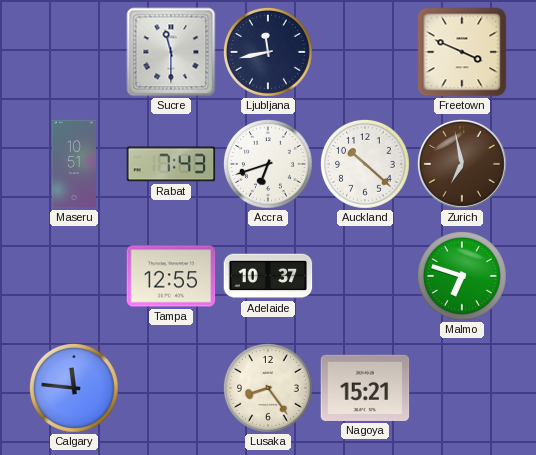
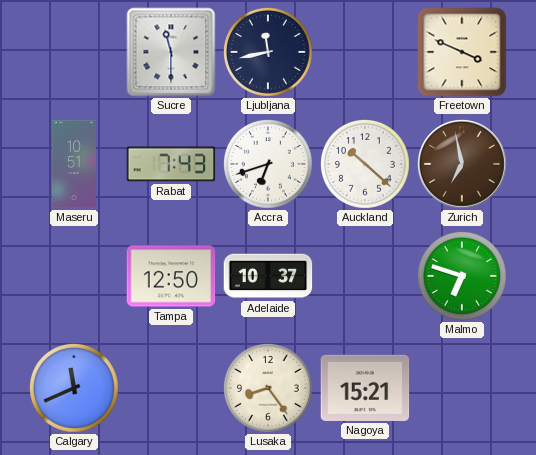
Tampa: 12:55 -> 12:50
Calgary: 11:46 -> 11:41
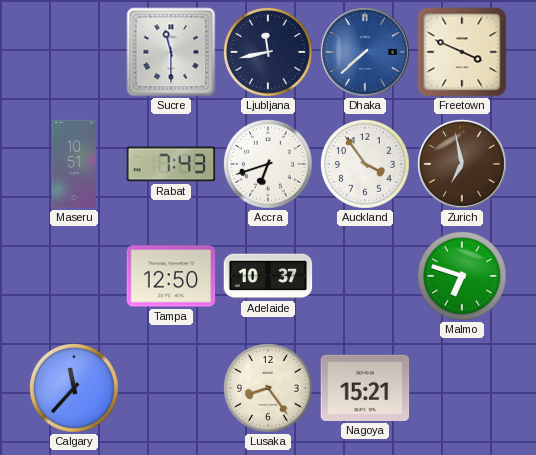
Dhaka: none -> 7:38
Auckland: 10:22 -> 3:54
Calgary: 11:41 -> 11:37
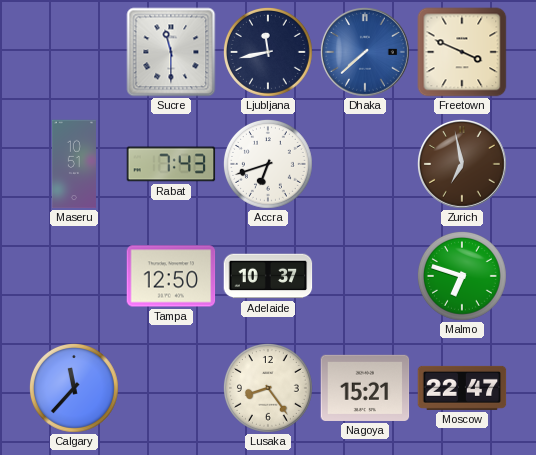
Auckland: 3:54 -> none
Moscow: none -> 22:47
